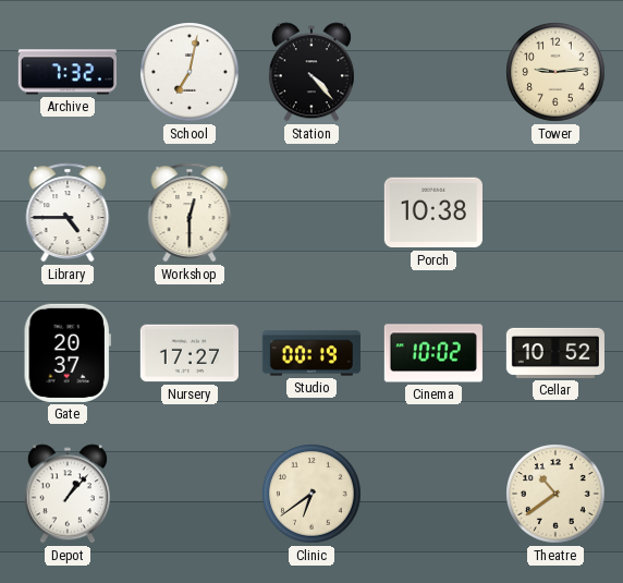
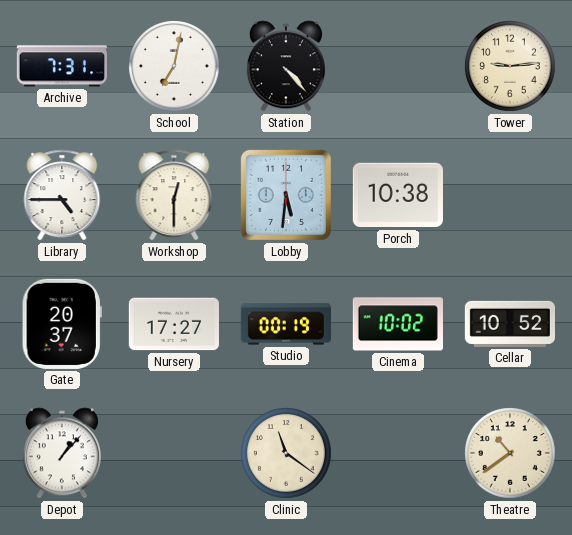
Archive: 7:32 -> 7:31
Lobby: none -> 5:31
Clinic: 6:39 -> 11:21
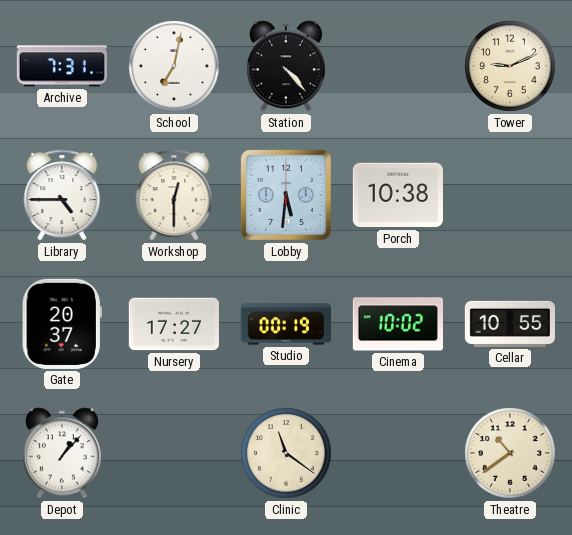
Tower: 9:14 -> 9:11
Cellar: 10:52 -> 10:55
